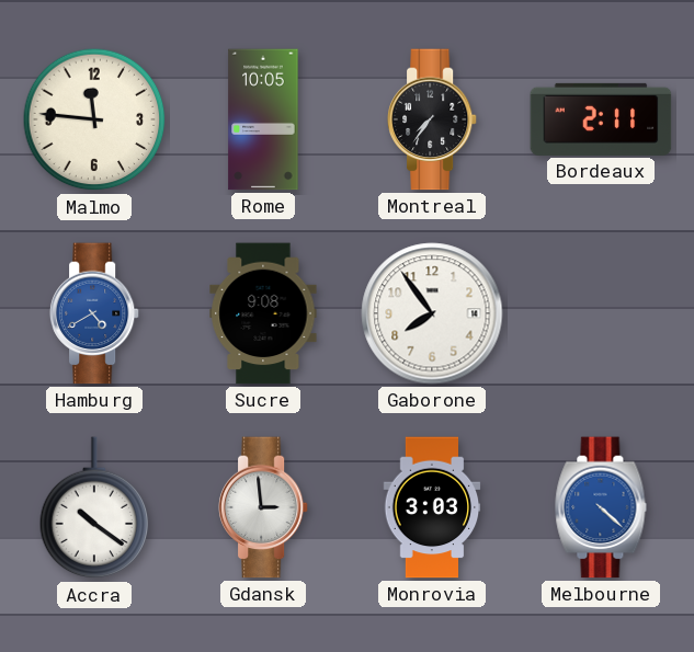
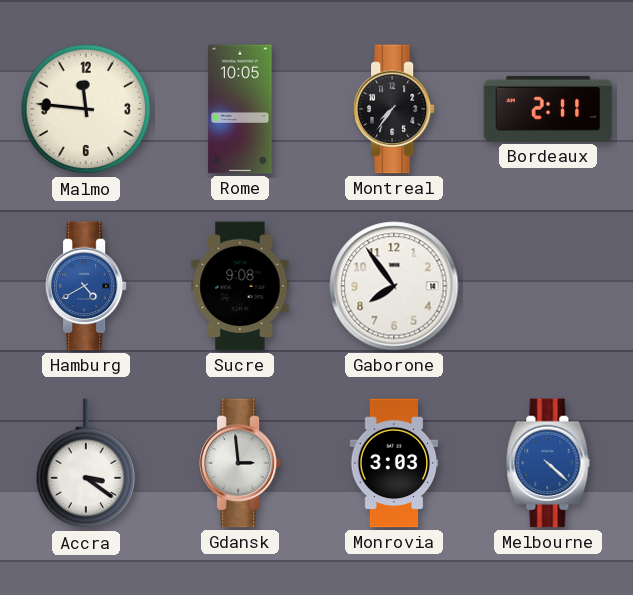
Accra: 10:21 -> 3:21
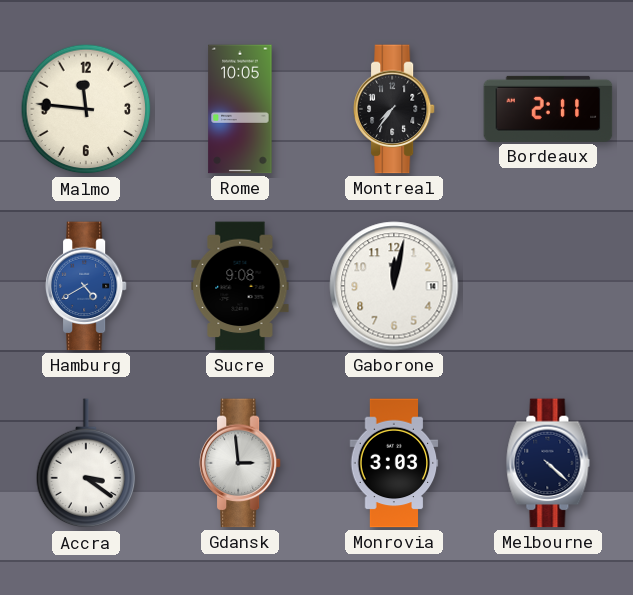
Gaborone: 7:54 -> 12:02
Melbourne dial: blue -> navy
